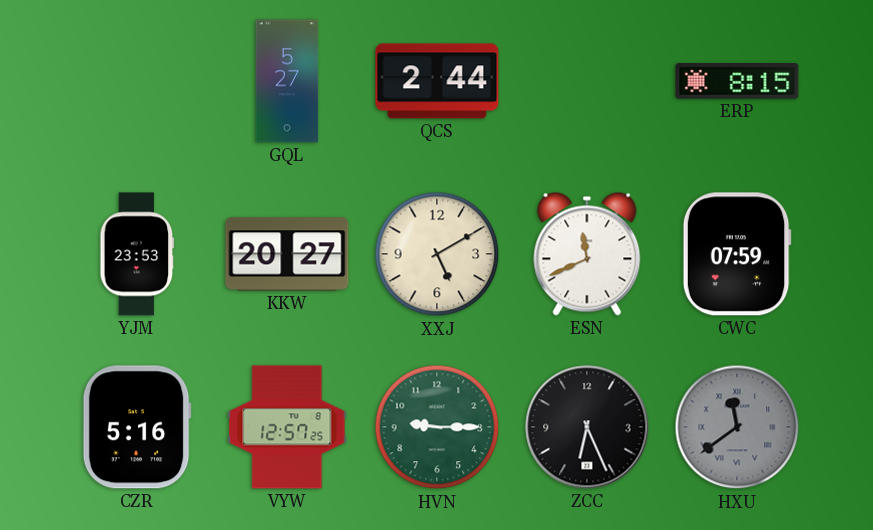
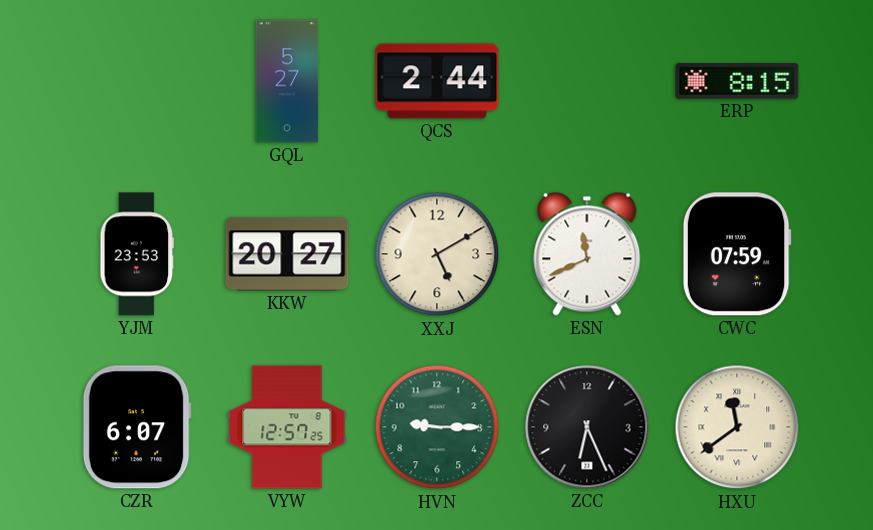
CZR: 5:16 -> 6:07
HXU dial: grey -> cream
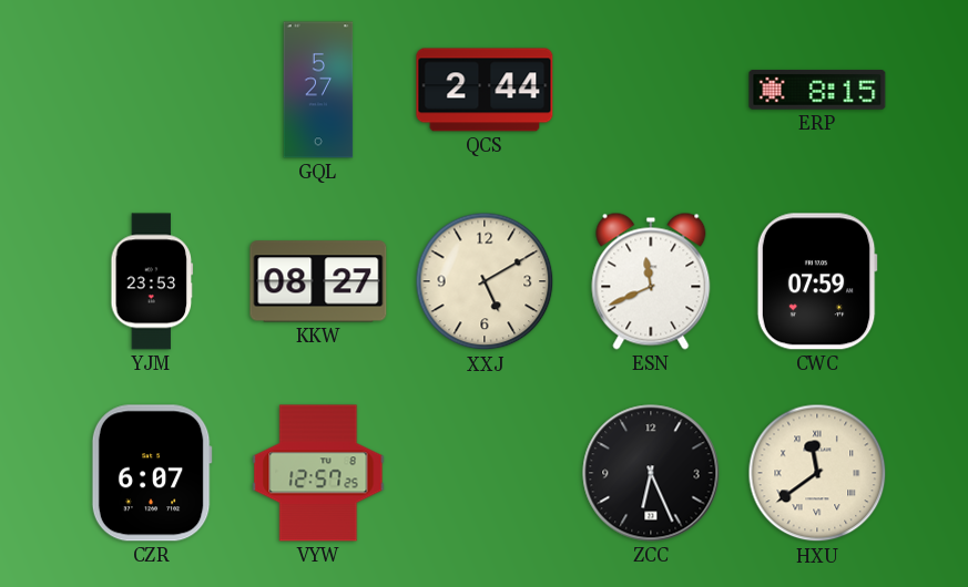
KKW: 20:27 -> 08:27
HVN: 9:15 -> none
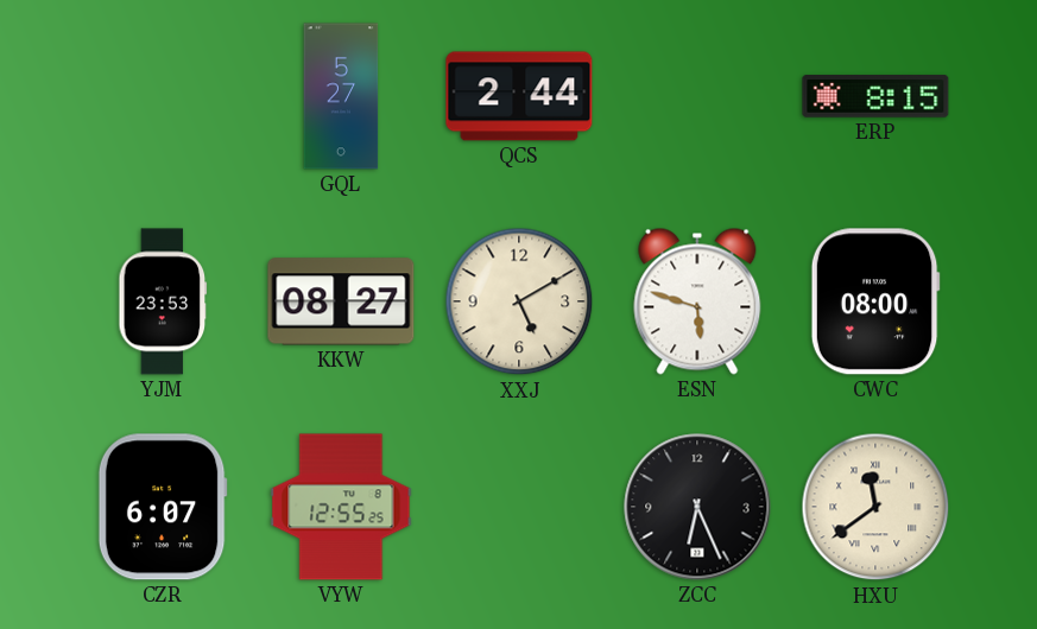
ESN: 11:41 -> 5:48
CWC: 07:59 -> 08:00
VYW: 12:57 -> 12:55
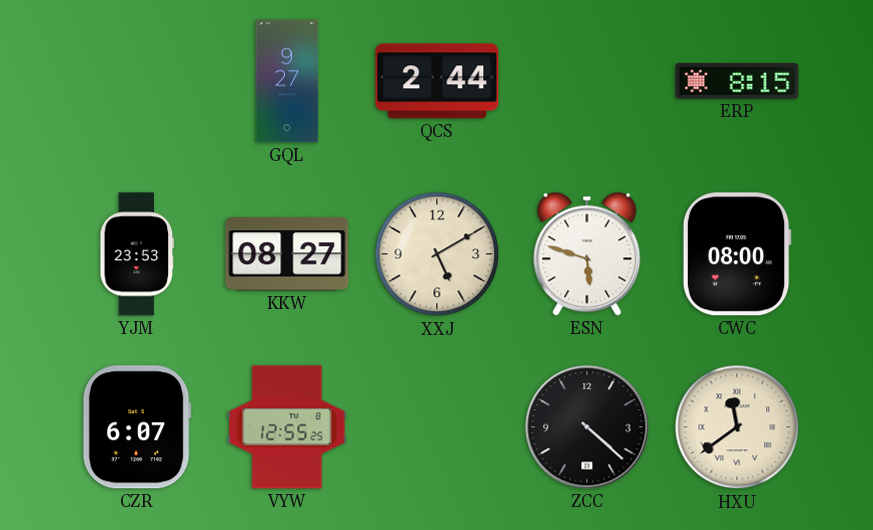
GQL: 5:27 -> 9:27
ZCC: 6:26 -> 4:22
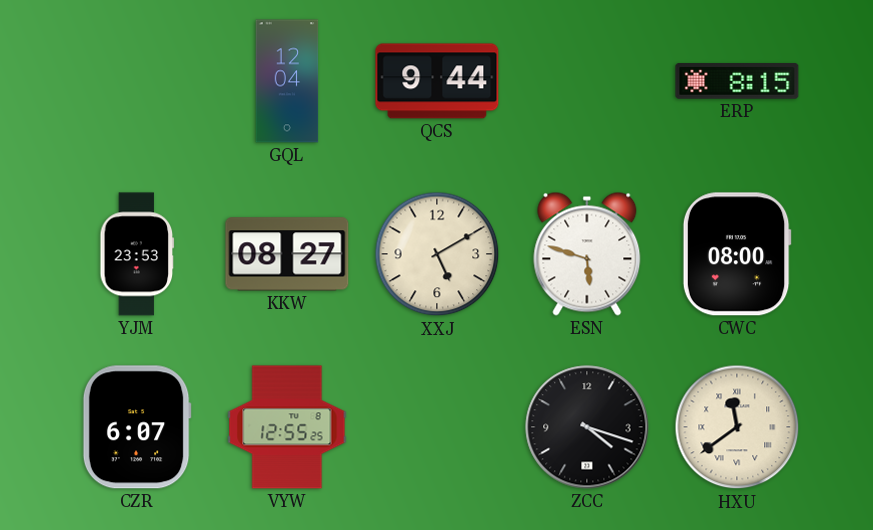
GQL: 9:27 -> 12:04
QCS: 2:44 -> 9:44
ZCC: 4:22 -> 4:18
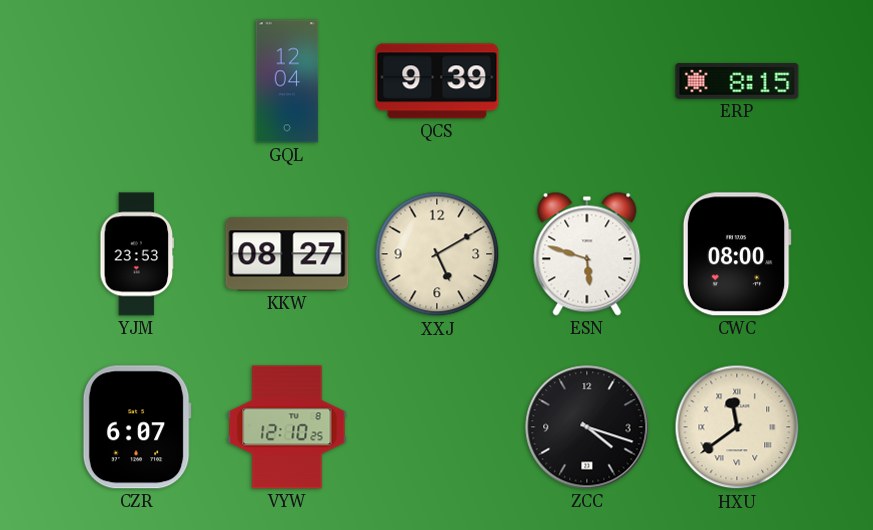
QCS: 9:44 -> 9:39
VYW: 12:55 -> 12:10
